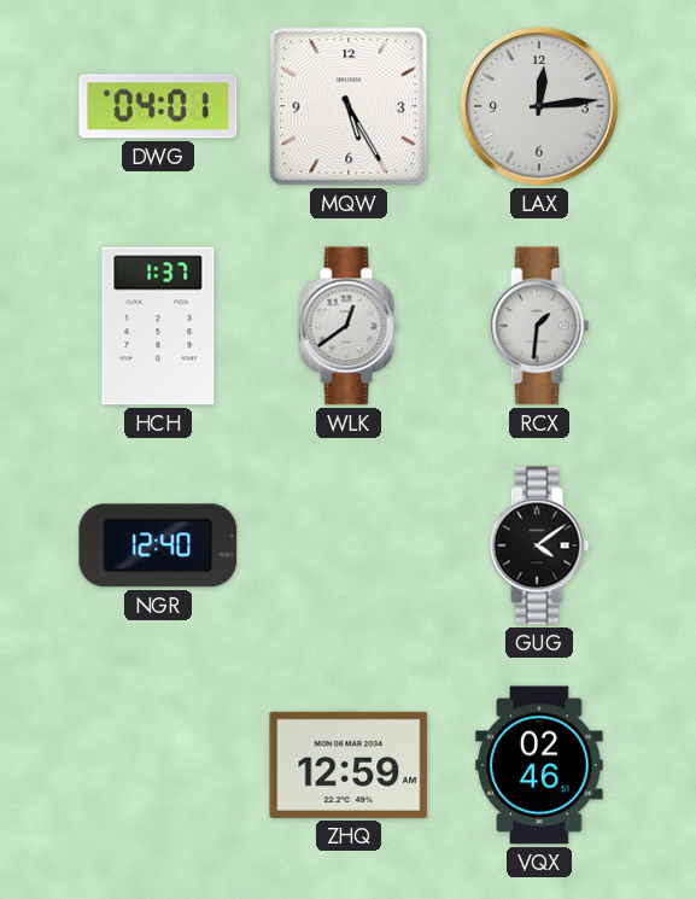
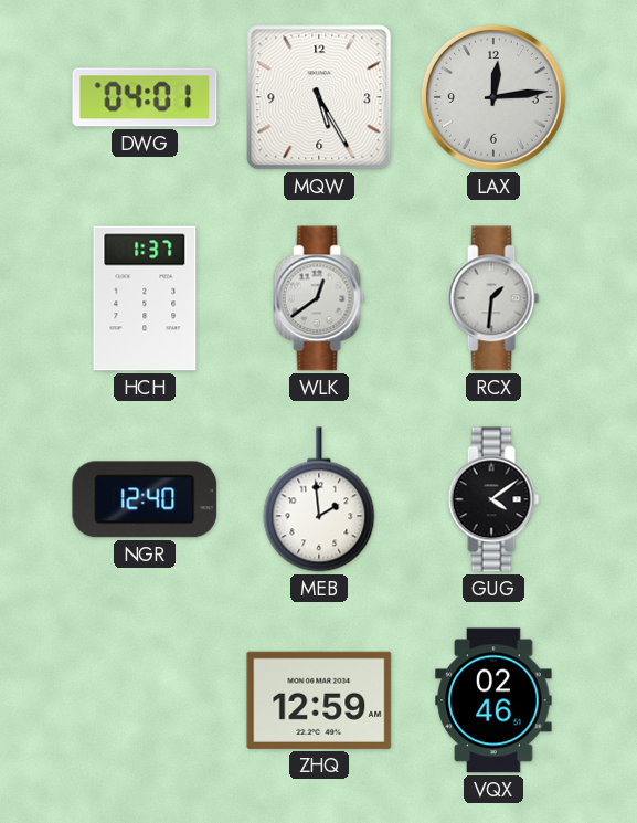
MEB: none -> 1:59
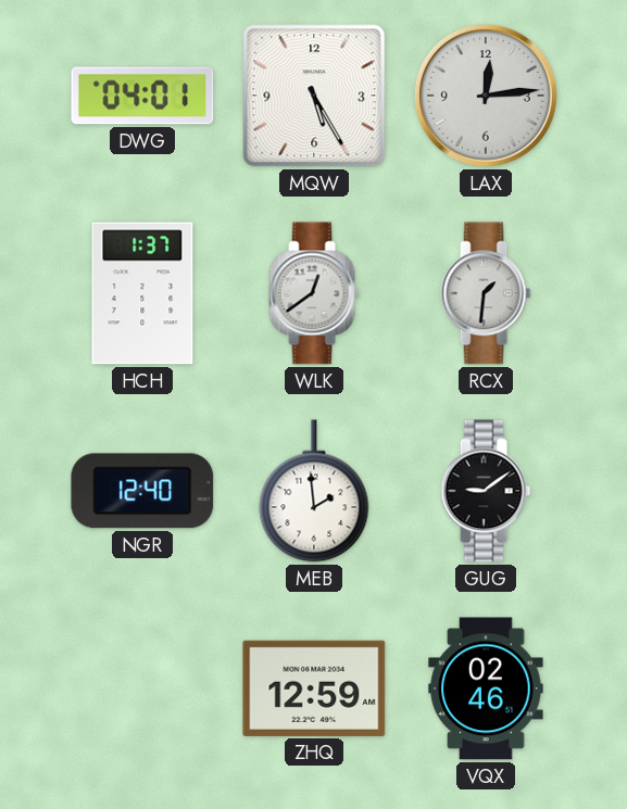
GUG: 4:09 -> 9:09
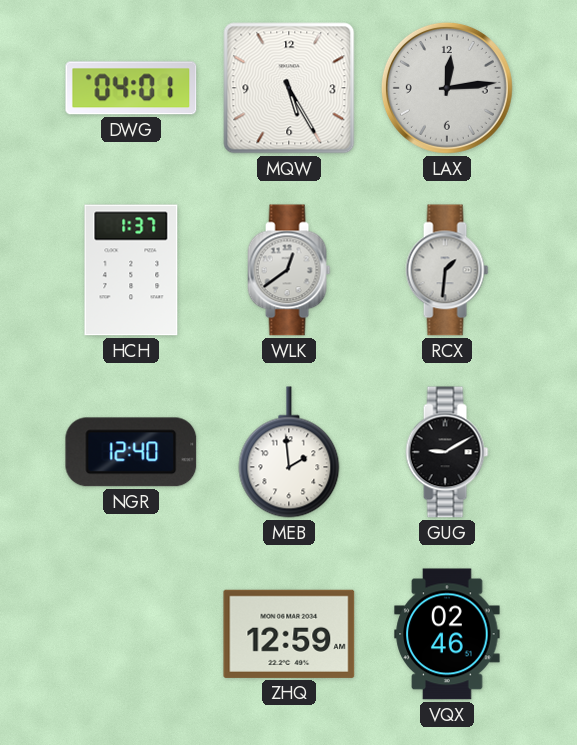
GUG: 9:09 -> 9:10
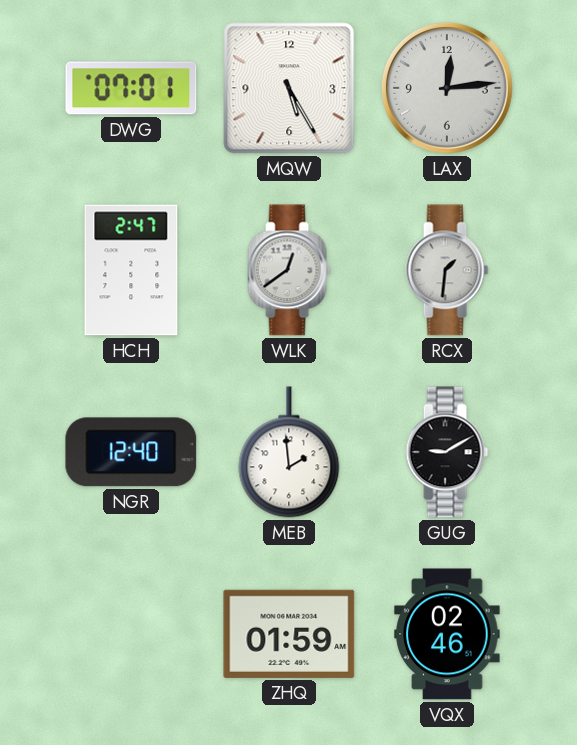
DWG: 04:01 -> 07:01
HCH: 1:37 -> 2:47
ZHQ: 12:59 -> 01:59
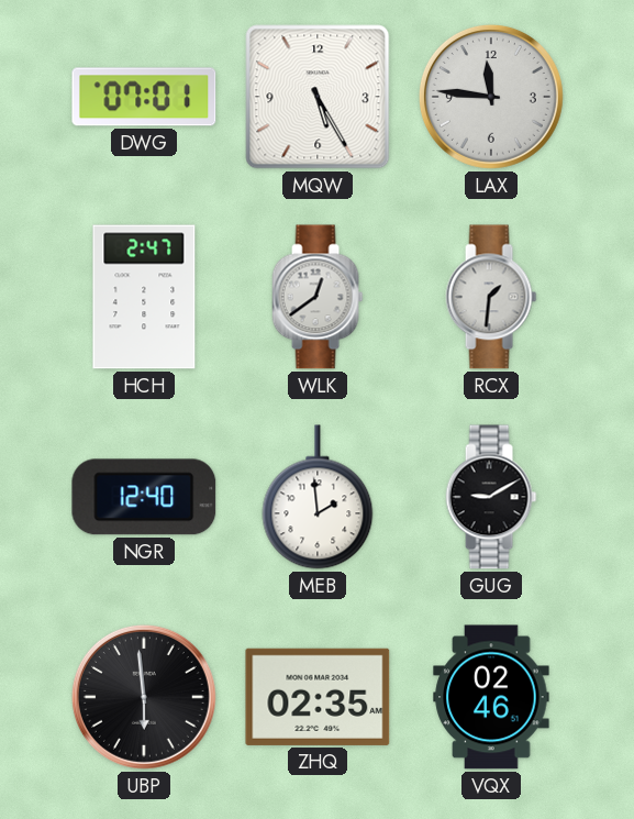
LAX: 12:14 -> 11:46
UBP: none -> 5:59
ZHQ: 01:59 -> 02:35
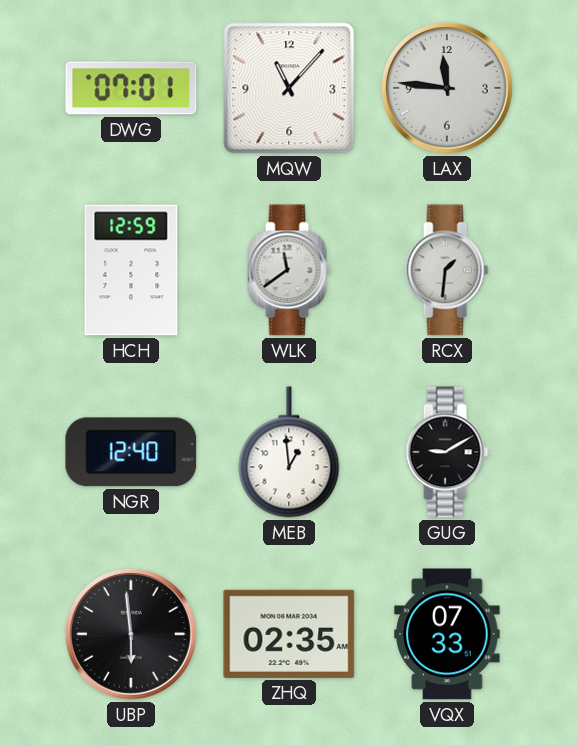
MQW: 5:25 -> 11:07
HCH: 2:47 -> 12:59
WLK: 12:39 -> 11:39
MEB: 1:59 -> 12:59
VQX: 02:46 -> 07:33
